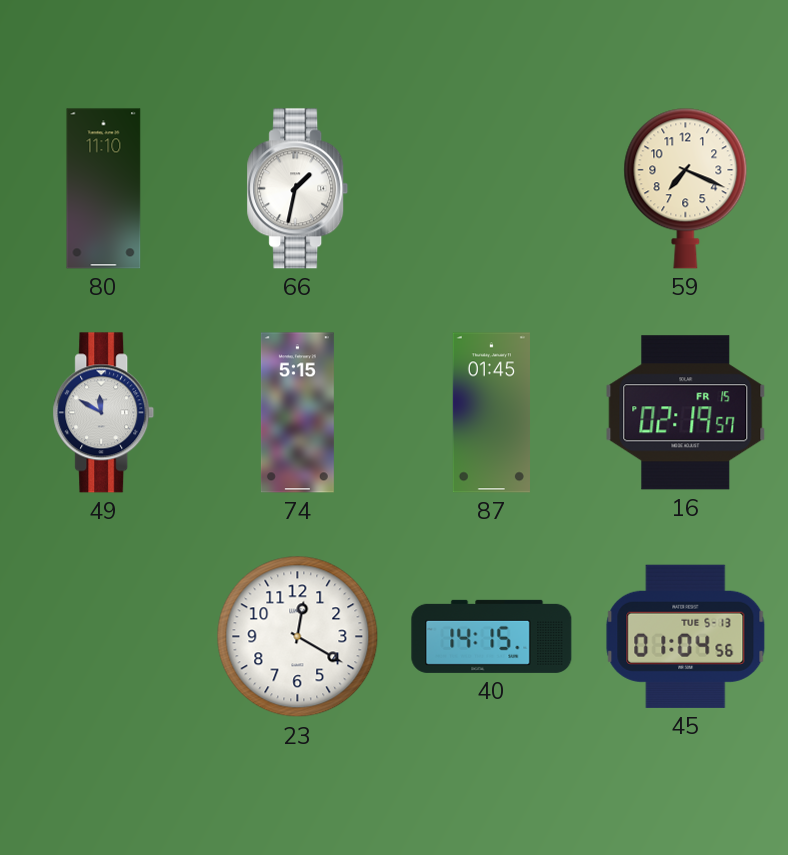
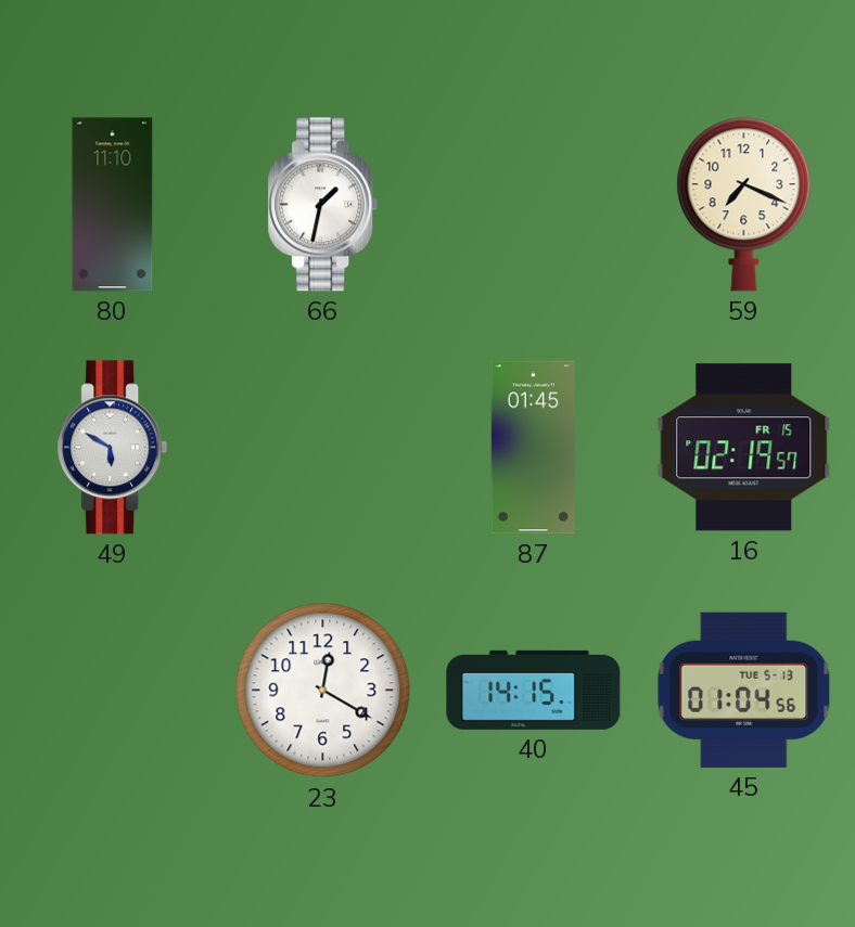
49: 11:50 -> 5:50
74: 5:15 -> none
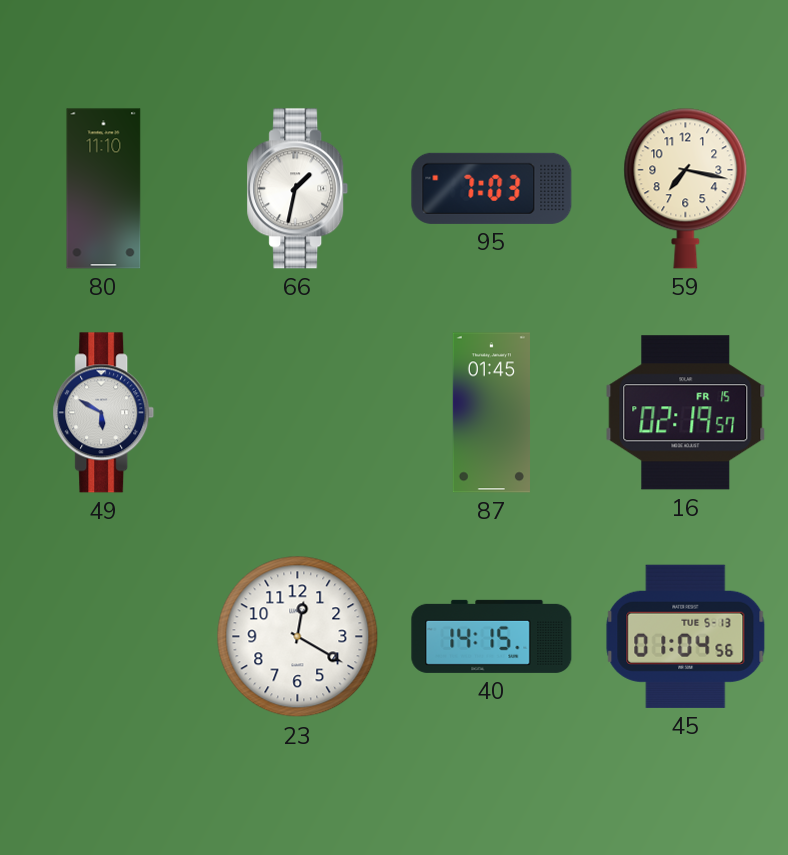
95: none -> 7:03
59: 7:19 -> 7:17
